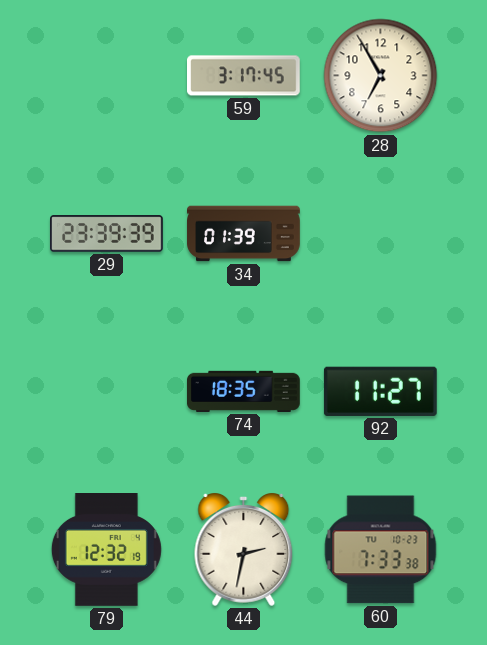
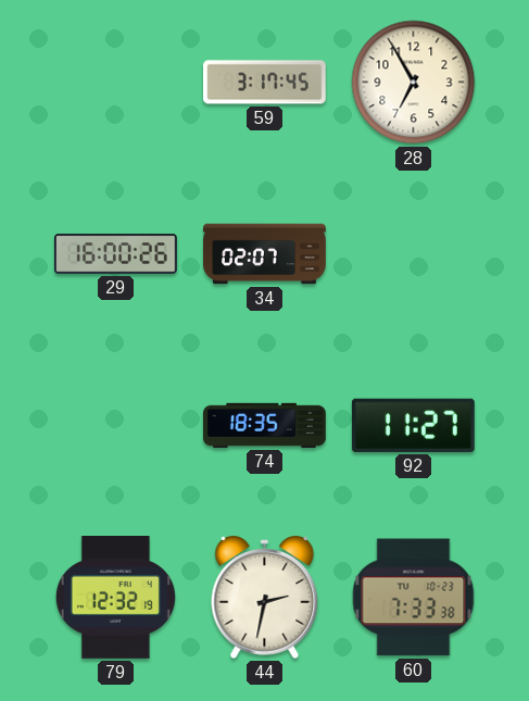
29: 23:39 -> 16:00
34: 01:39 -> 02:07
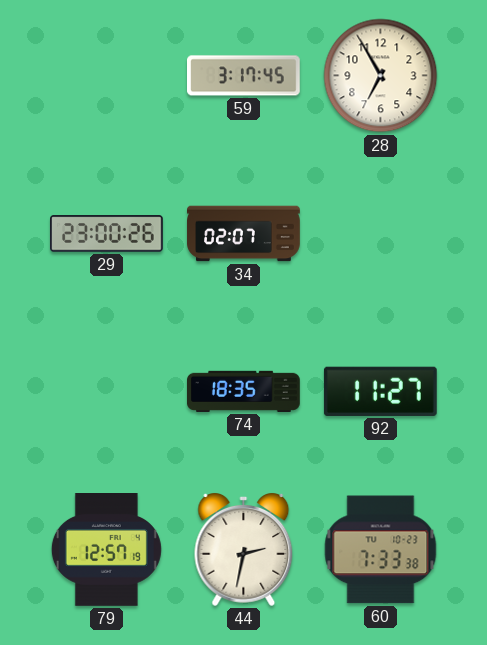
29: 16:00 -> 23:00
79: 12:32 -> 12:57
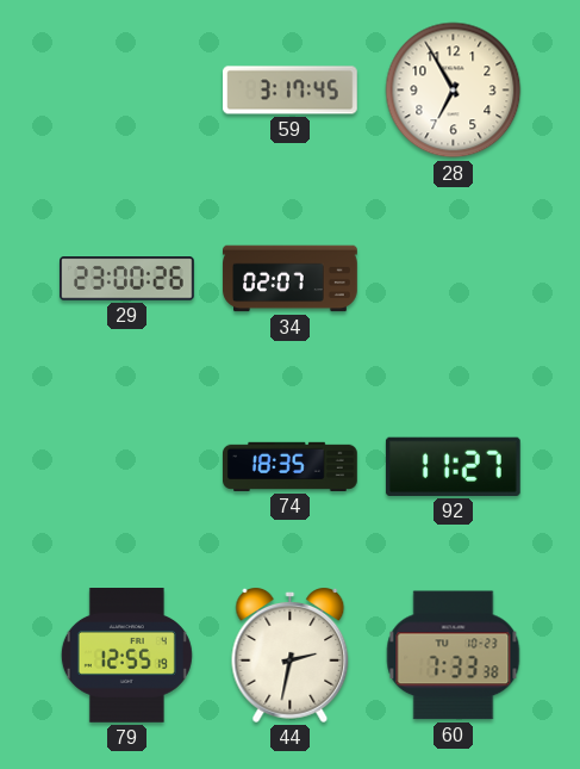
79: 12:57 -> 12:55
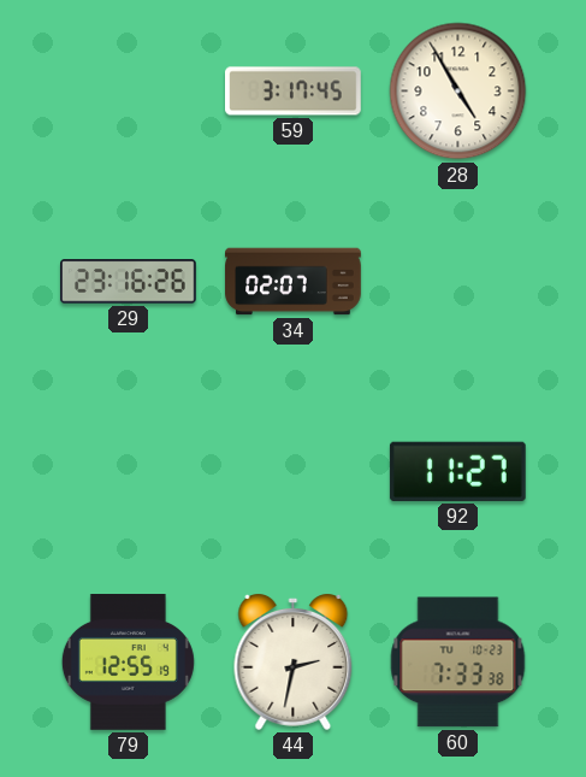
28: 6:55 -> 4:55
29: 23:00 -> 23:16
74: 18:35 -> none
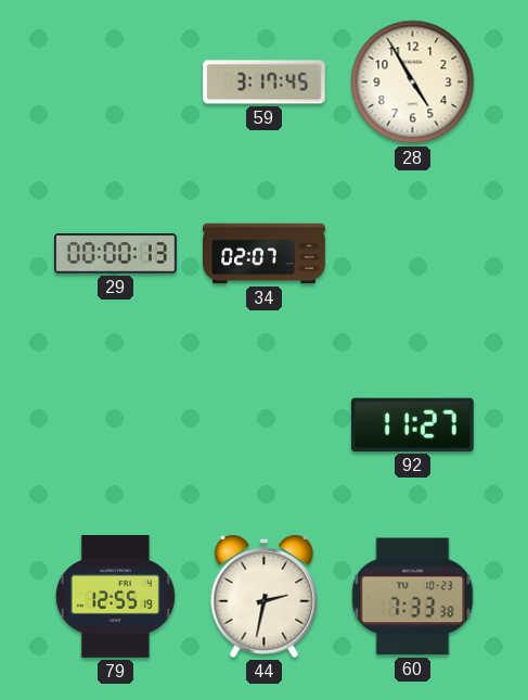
29: 23:16 -> 00:00
